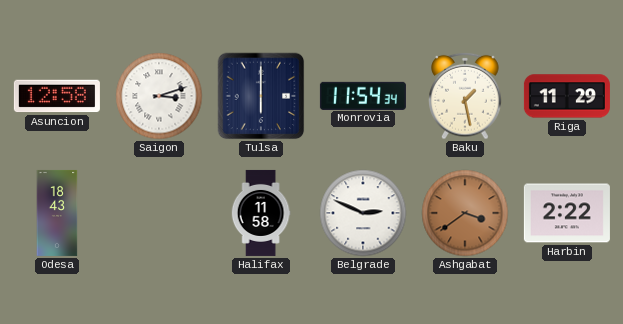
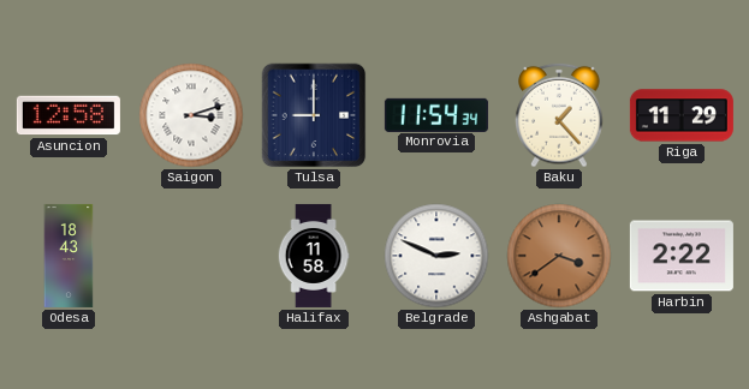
Tulsa: 6:00 -> 9:00
Baku: 1:28 -> 1:23
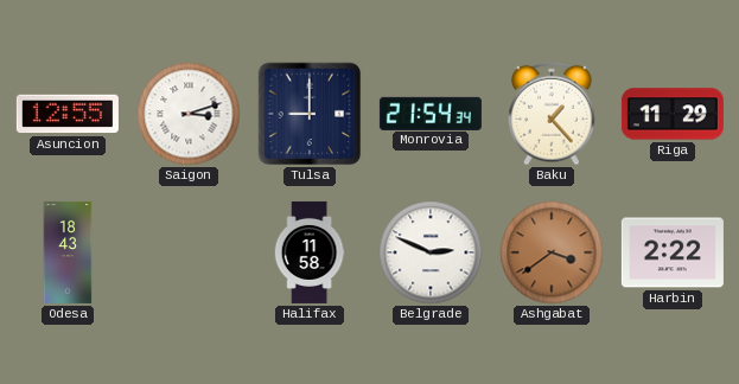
Asuncion: 12:58 -> 12:55
Monrovia: 11:54 -> 21:54
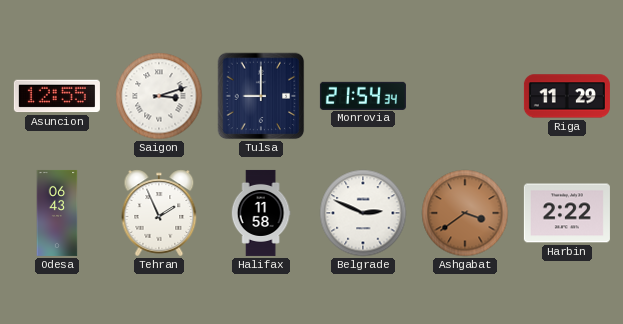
Baku: 1:23 -> none
Odesa: 18:43 -> 06:43
Tehran: none -> 1:56
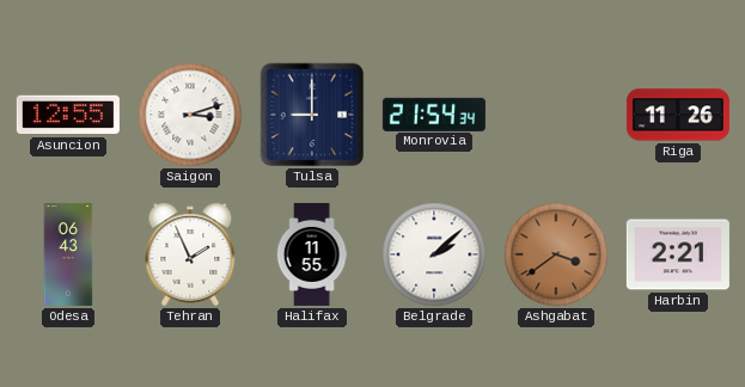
Riga: 11:29 -> 11:26
Halifax: 11:58 -> 11:55
Belgrade: 2:49 -> 2:08
Harbin: 2:22 -> 2:21
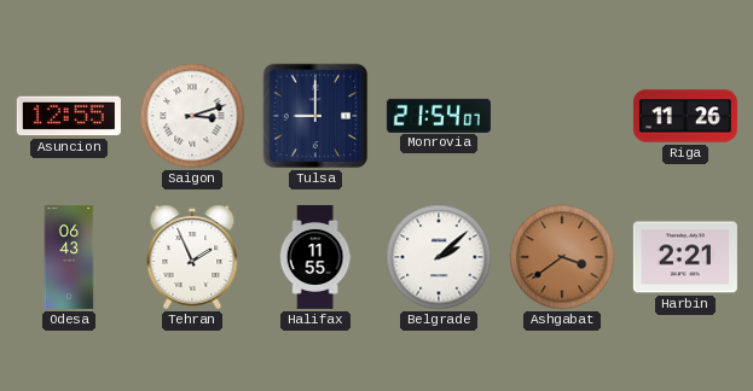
Monrovia: 21:54:34 -> 21:54:07
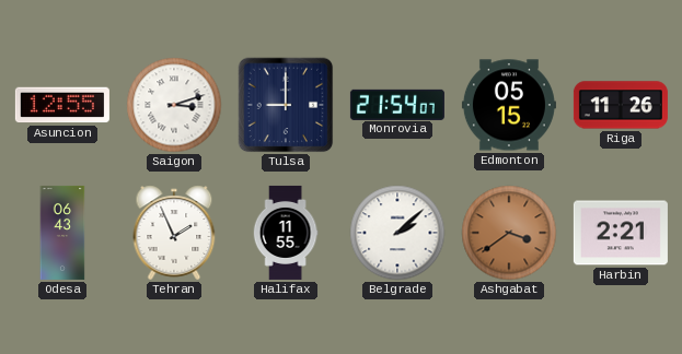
Edmonton: none -> 05:15
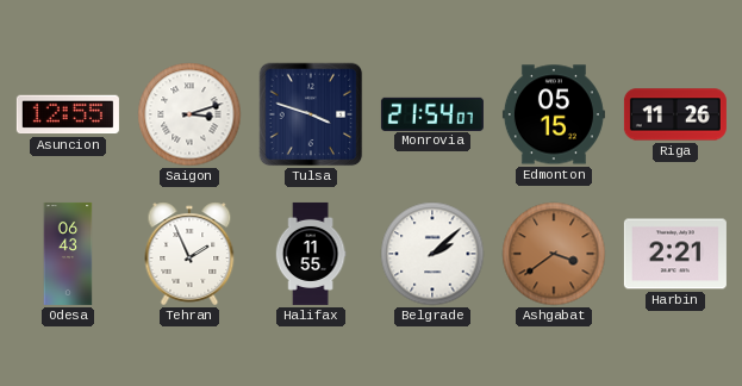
Tulsa: 9:00 -> 3:48
